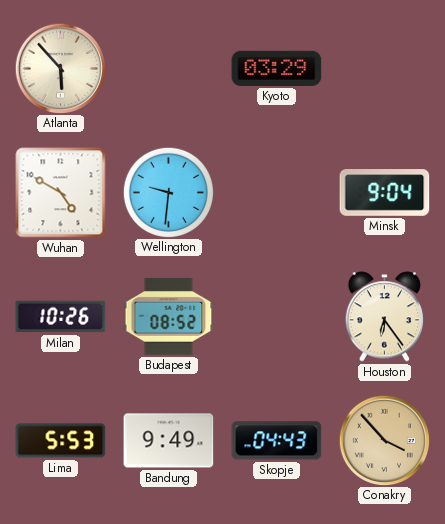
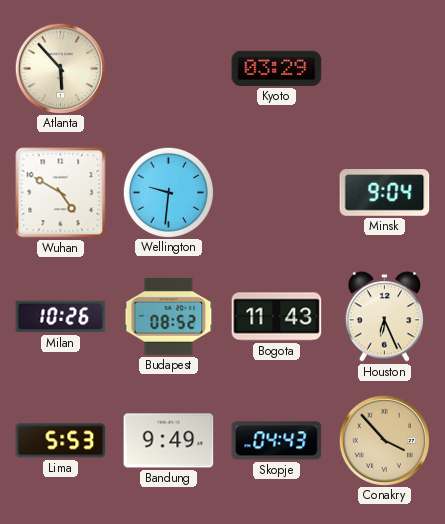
Bogota: none -> 11:43
Houston: 6:24 -> 6:26
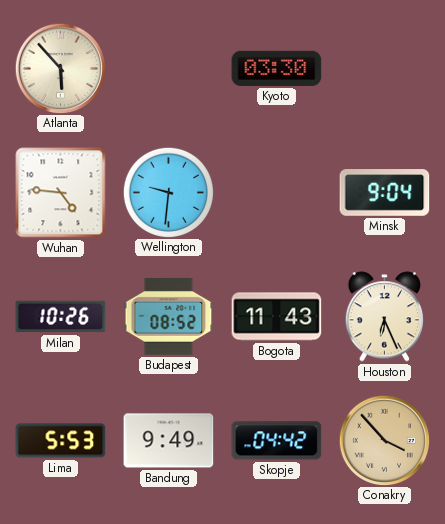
Kyoto: 03:29 -> 03:30
Wuhan: 4:50 -> 4:46
Skopje: 04:43 -> 04:42
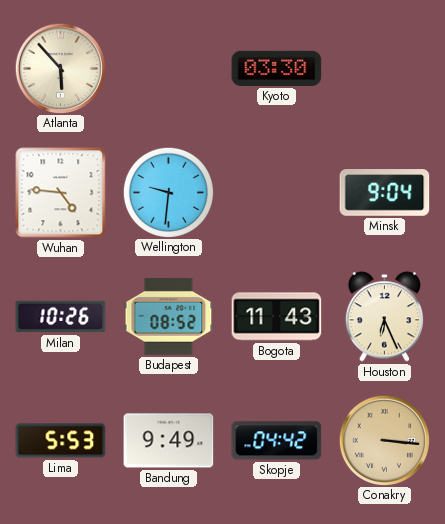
Conakry: 3:53 -> 3:16
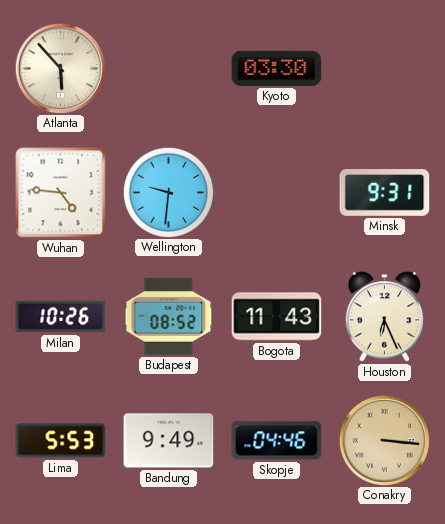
Minsk: 9:04 -> 9:31
Skopje: 04:42 -> 04:46
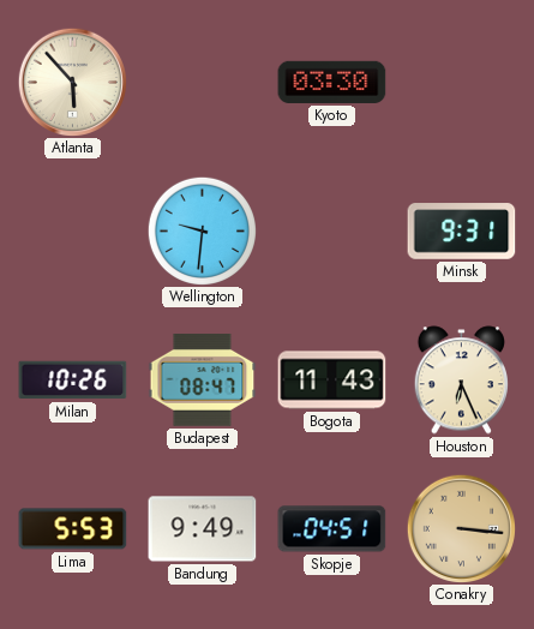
Wuhan: 4:46 -> none
Budapest: 08:52 -> 08:47
Skopje: 04:46 -> 04:51
